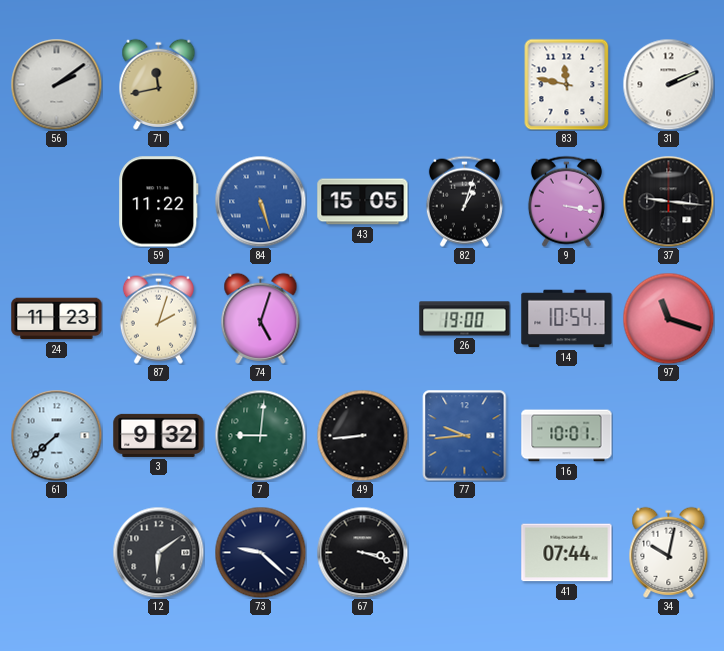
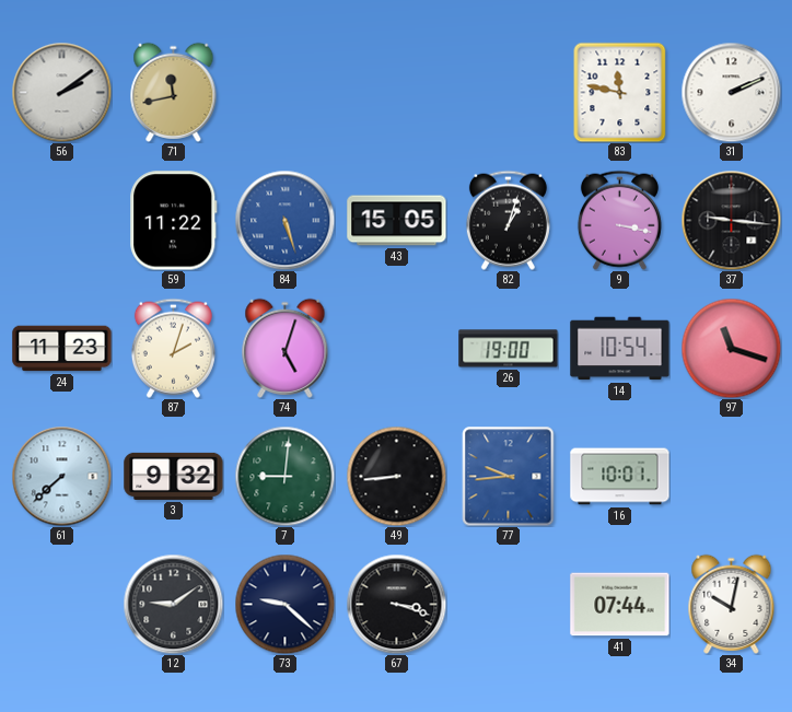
12: 6:09 -> 9:09
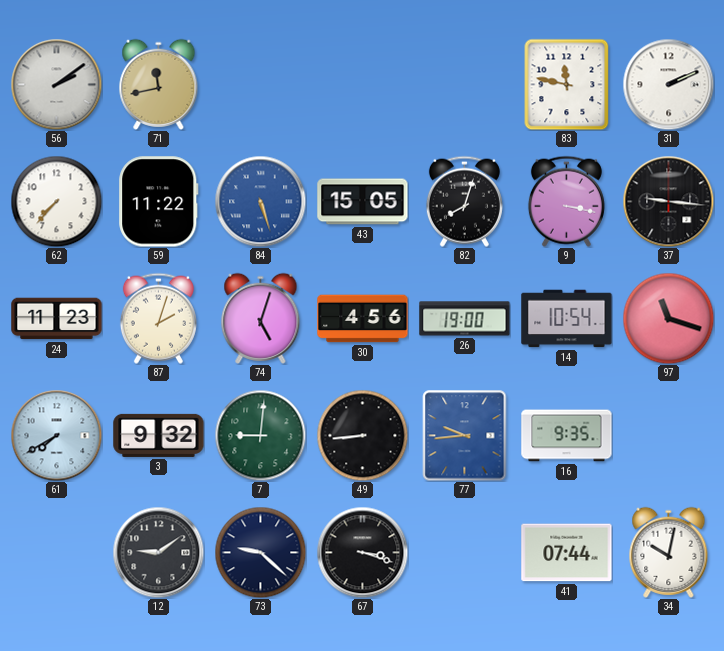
62: none -> 7:37
82: 1:03 -> 8:03
30: none -> 4:56
61: 7:38 -> 7:40
16: 10:01 -> 9:35
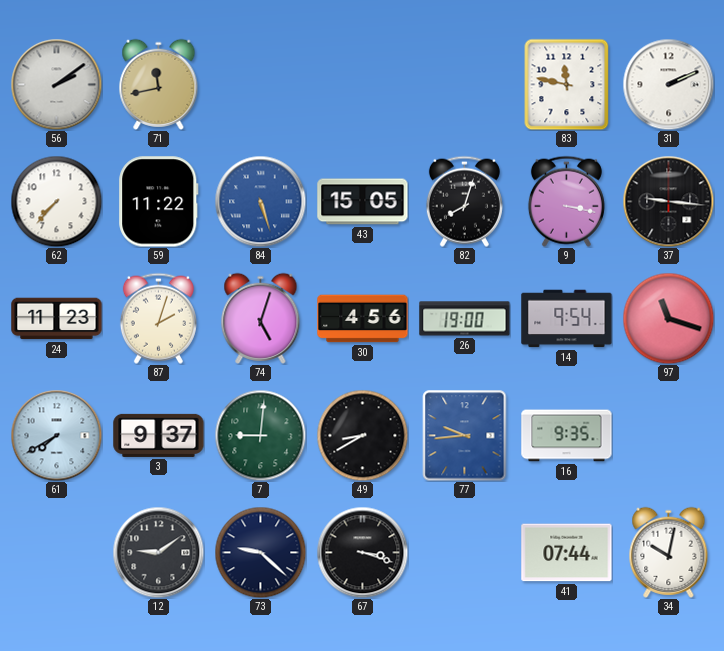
14: 10:54 -> 9:54
3: 9:32 -> 9:37
49: 8:44 -> 8:40
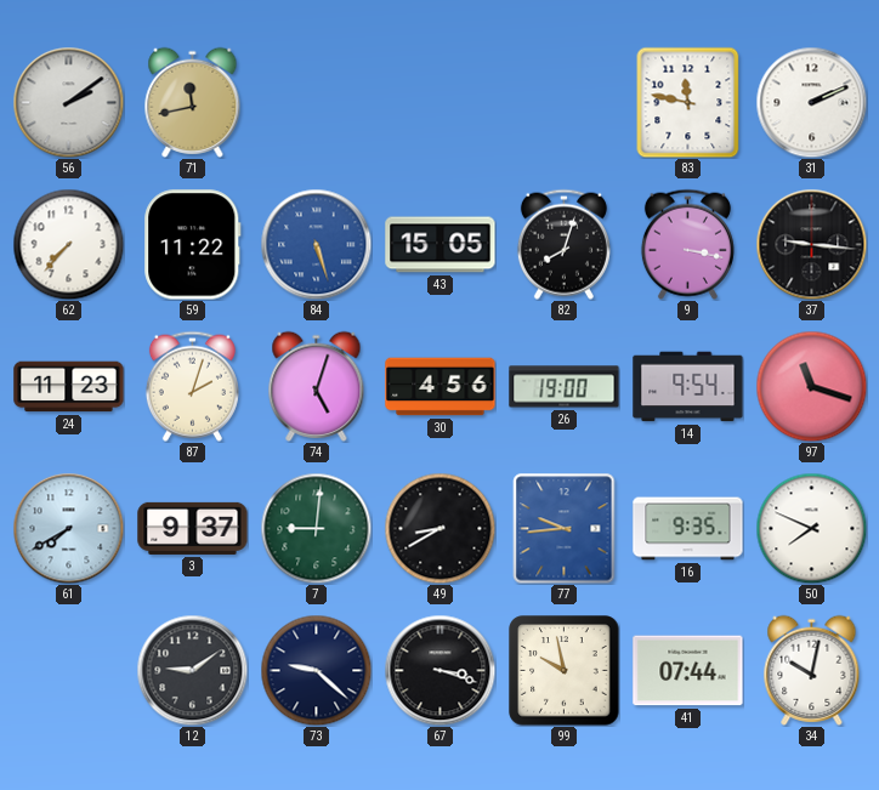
50: none -> 7:49
99: none -> 9:58
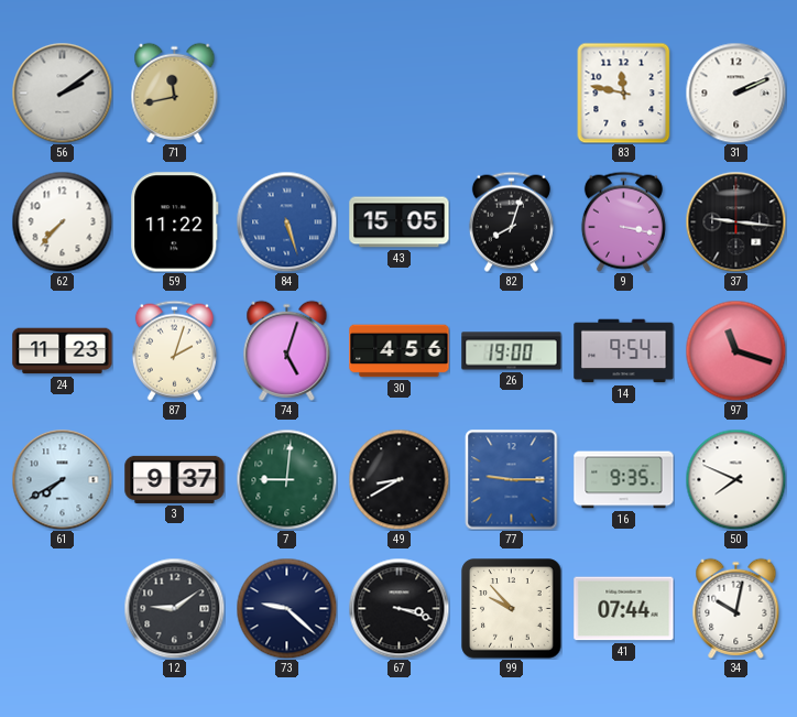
77: 9:44 -> 9:15
99: 9:58 -> 9:53
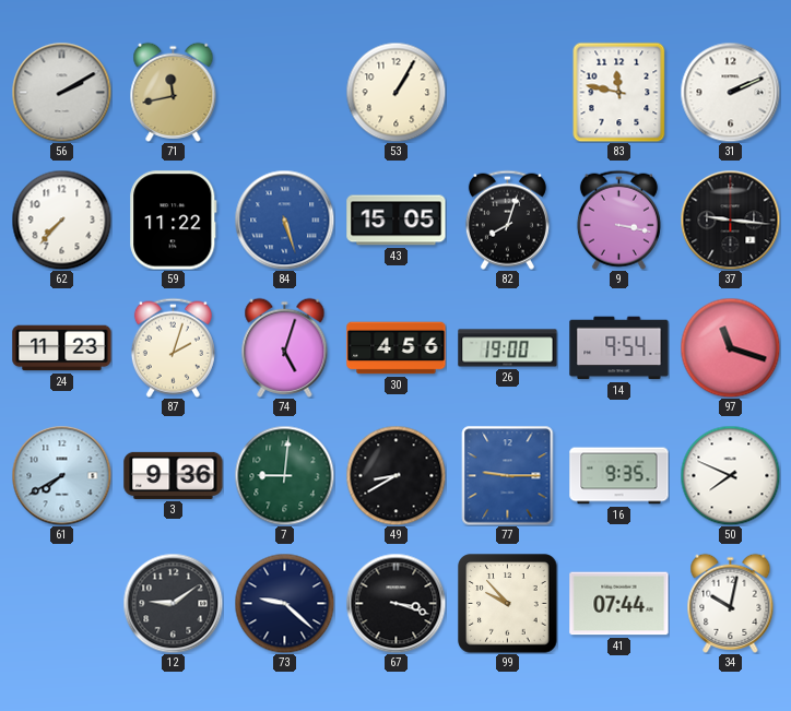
56: 2:09 -> 2:10
53: none -> 1:05
3: 9:37 -> 9:36
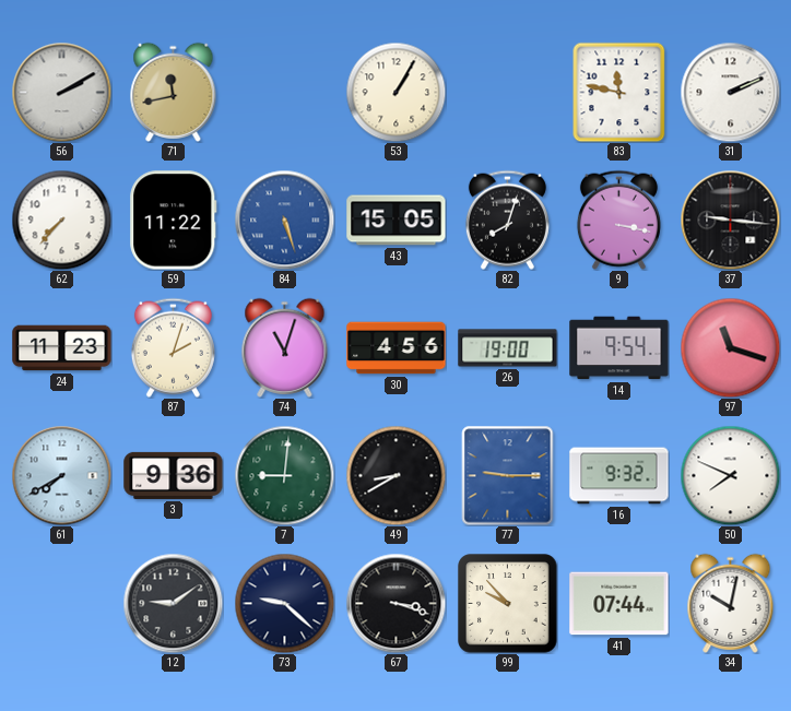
74: 5:03 -> 11:03
16: 9:35 -> 9:32
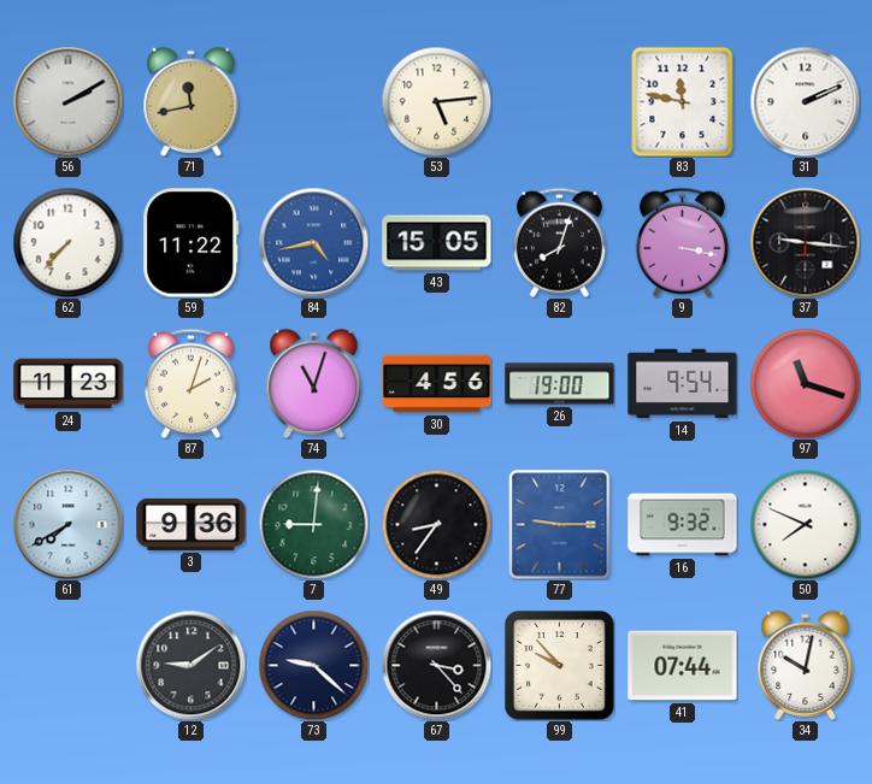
53: 1:05 -> 5:14
84: 5:27 -> 4:43
49: 8:40 -> 8:36
67: 3:18 -> 3:23
